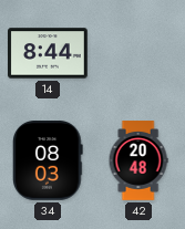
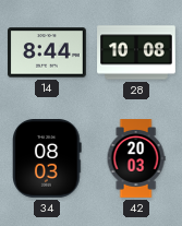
28: none -> 10:08
42: 20:48 -> 20:03
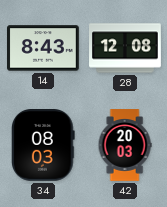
14: 8:44 -> 8:43
28: 10:08 -> 12:08
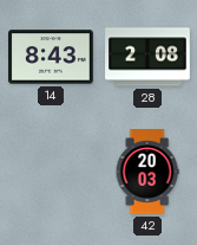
28: 12:08 -> 2:08
34: 08:03 -> none
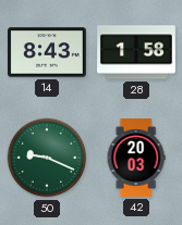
28: 2:08 -> 1:58
50: none -> 9:19
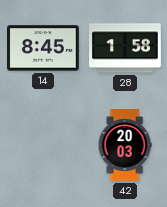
14: 8:43 -> 8:45
50: 9:19 -> none
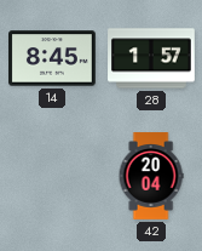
28: 1:58 -> 1:57
42: 20:03 -> 20:04
